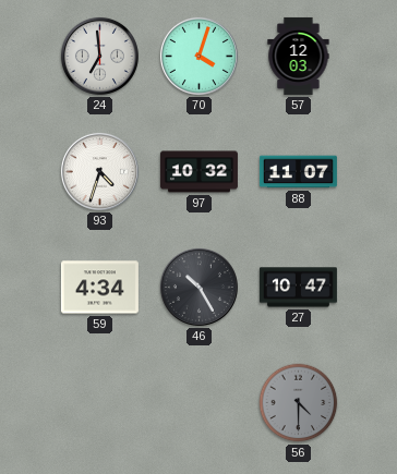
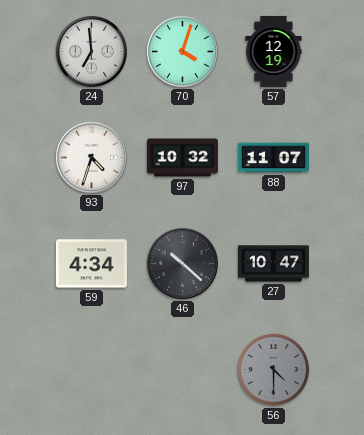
57: 12:03 -> 12:19
46: 10:25 -> 10:22
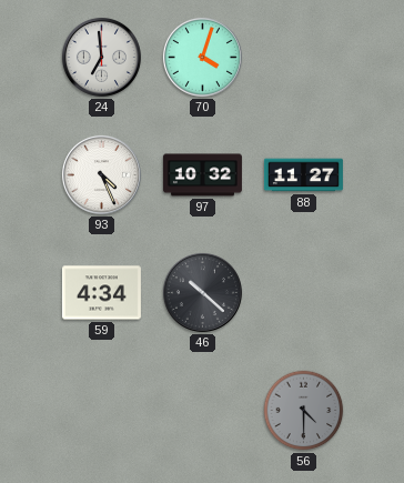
57: 12:19 -> none
93: 4:33 -> 4:26
88: 11:07 -> 11:27
27: 10:47 -> none
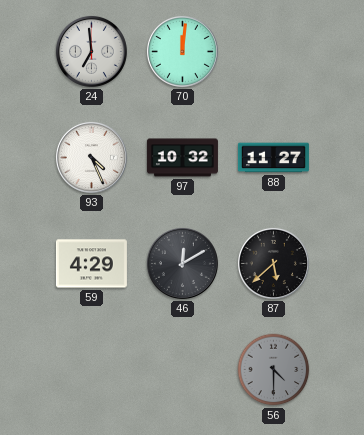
70: 4:03 -> 12:01
59: 4:34 -> 4:29
46: 10:22 -> 12:10
87: none -> 5:38
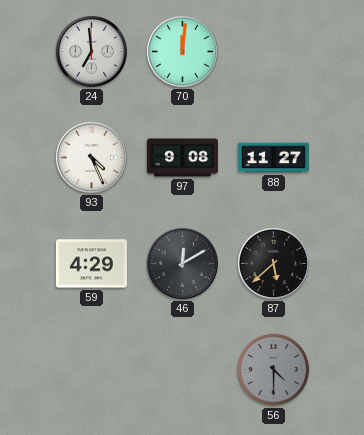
97: 10:32 -> 9:08
